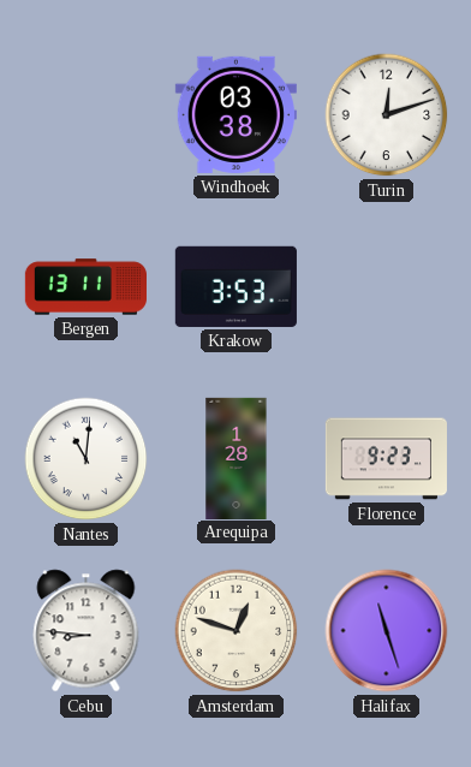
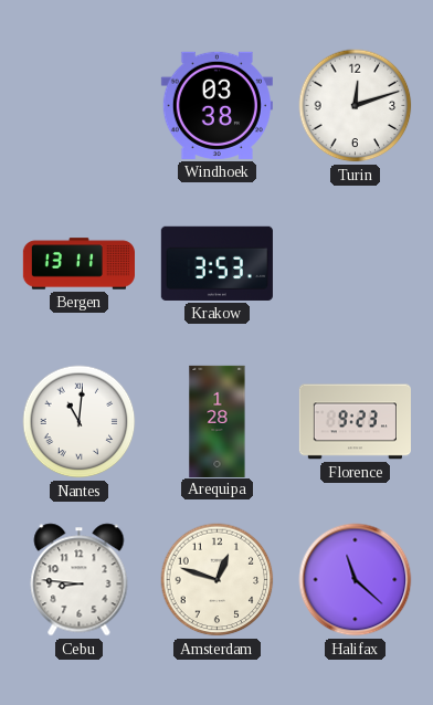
Halifax: 11:27 -> 11:22
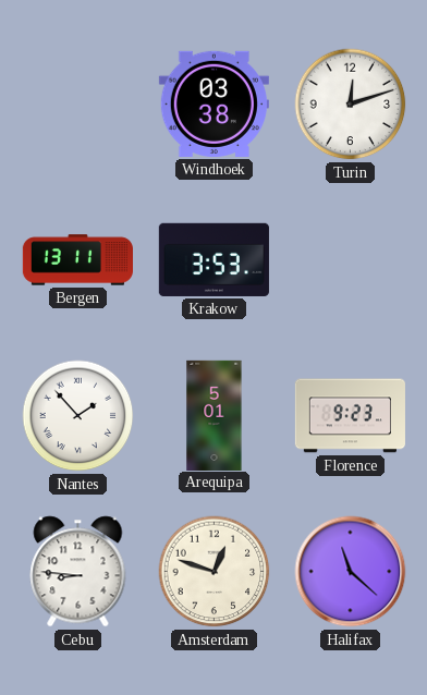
Nantes: 11:01 -> 1:53
Arequipa: 1:28 -> 5:01
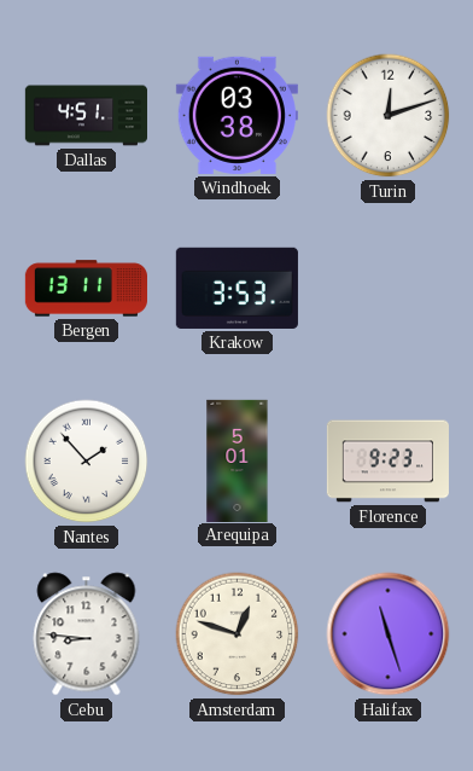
Dallas: none -> 4:51
Halifax: 11:22 -> 11:27
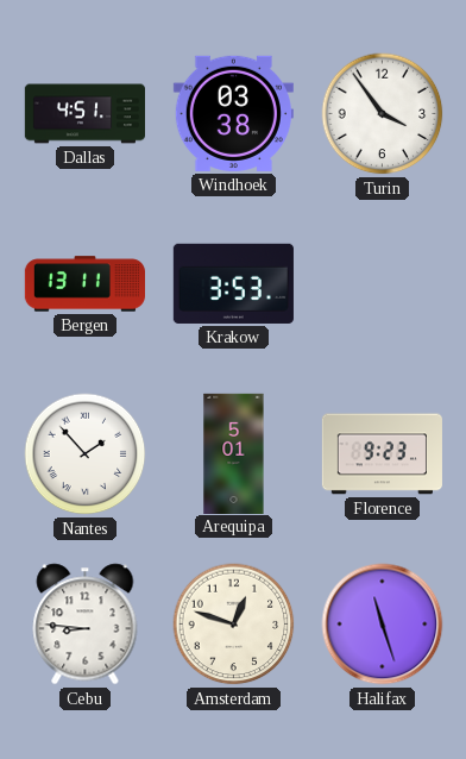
Turin: 12:12 -> 3:54
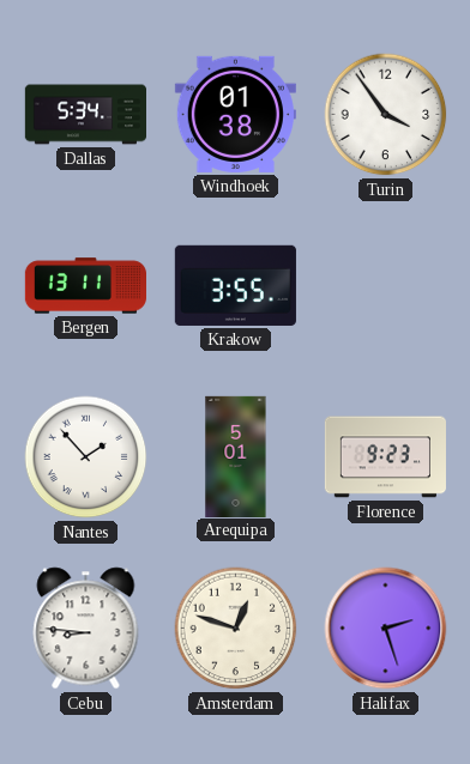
Dallas: 4:51 -> 5:34
Windhoek: 03:38 -> 01:38
Krakow: 3:53 -> 3:55
Halifax: 11:27 -> 2:27
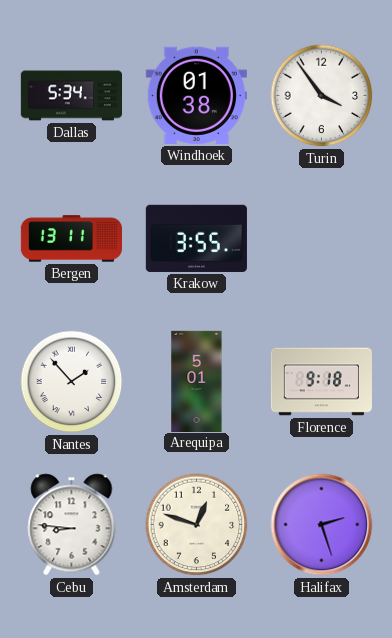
Florence: 9:23 -> 9:18
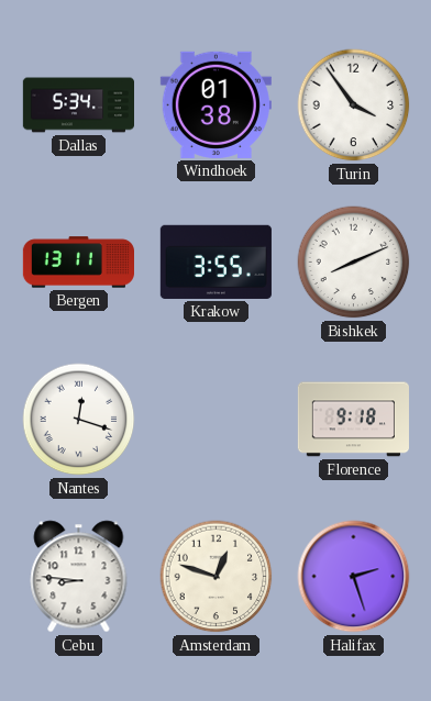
Bishkek: none -> 8:11
Nantes: 1:53 -> 12:18
Arequipa: 5:01 -> none
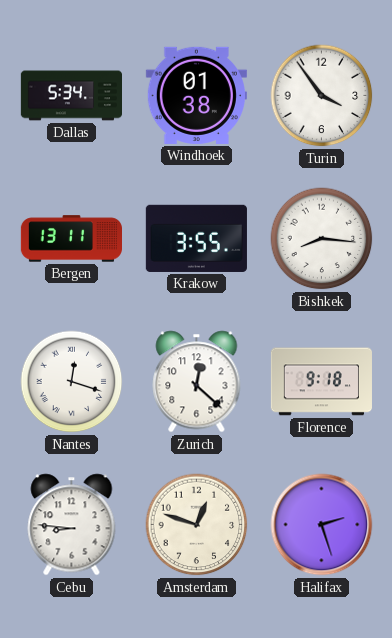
Bishkek: 8:11 -> 8:16
Zurich: none -> 12:22
